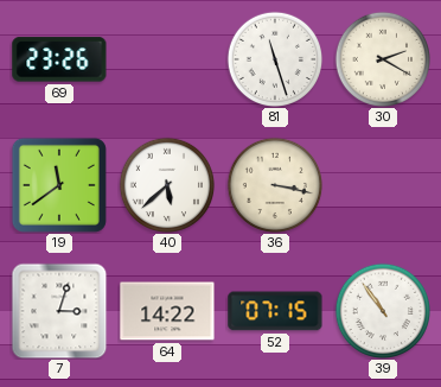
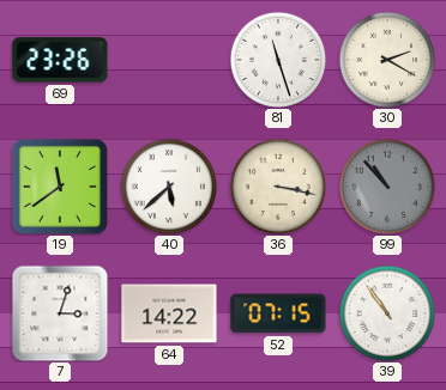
99: none -> 10:53
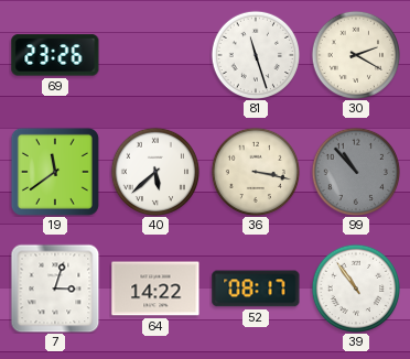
52: 07:15 -> 08:17
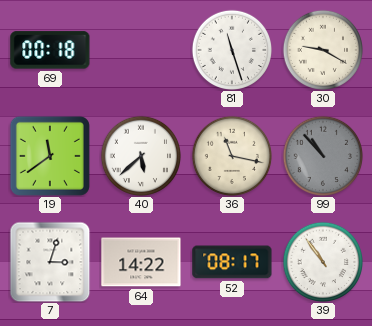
69: 23:26 -> 00:18
30: 2:20 -> 9:20
36: 3:17 -> 11:17
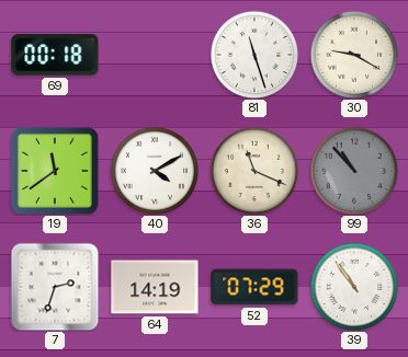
40: 5:38 -> 4:10
36: 11:17 -> 11:19
7: 3:03 -> 2:33
64: 14:22 -> 14:19
52: 08:17 -> 07:29
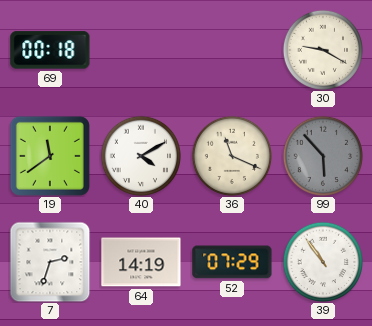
81: 11:27 -> none
99: 10:53 -> 5:53
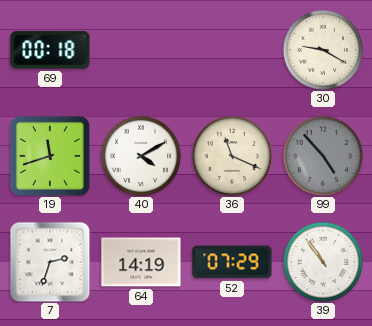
19: 11:39 -> 11:42
99: 5:53 -> 4:53
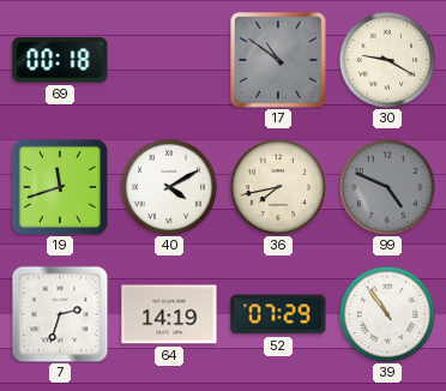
17: none -> 10:51
36: 11:19 -> 7:43
99: 4:53 -> 4:49
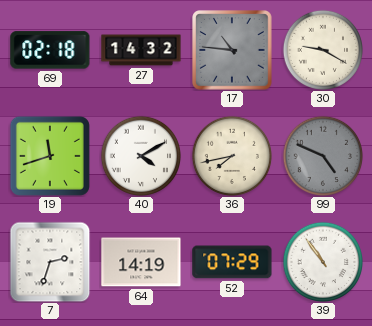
69: 00:18 -> 02:18
27: none -> 14:32
17: 10:51 -> 10:46
